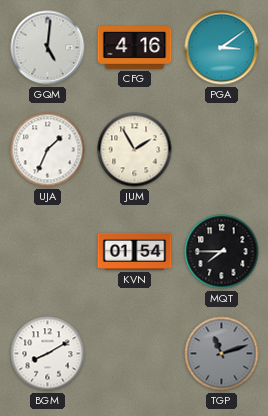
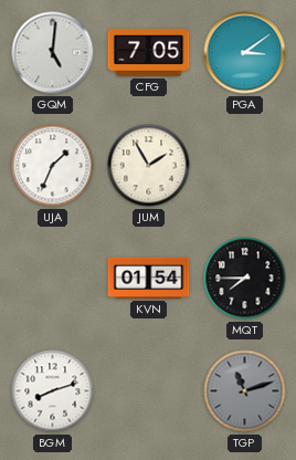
CFG: 4:16 -> 7:05
BGM: 8:10 -> 8:12
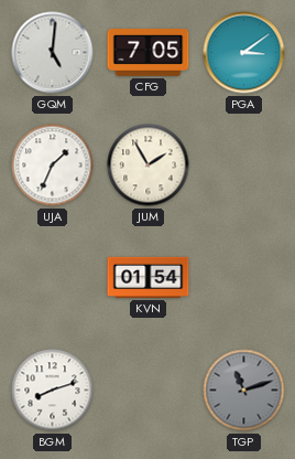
MQT: 7:45 -> none
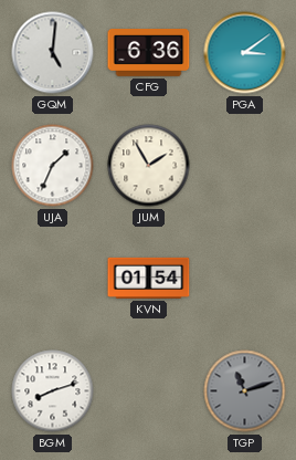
CFG: 7:05 -> 6:36
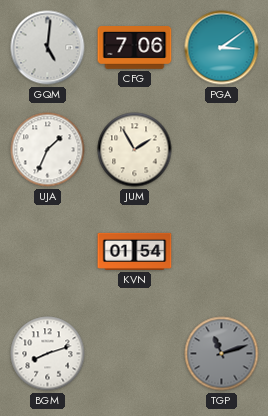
CFG: 6:36 -> 7:06
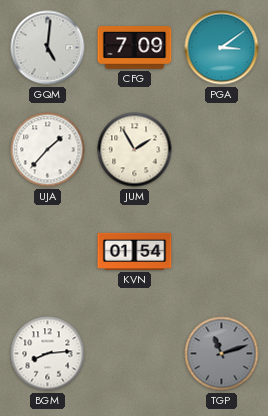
CFG: 7:06 -> 7:09
UJA: 1:34 -> 1:37
BGM: 8:12 -> 8:14
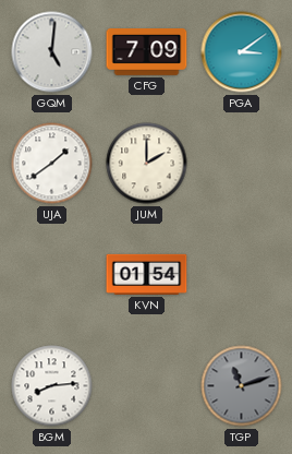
UJA: 1:37 -> 1:39
JUM: 1:55 -> 2:00
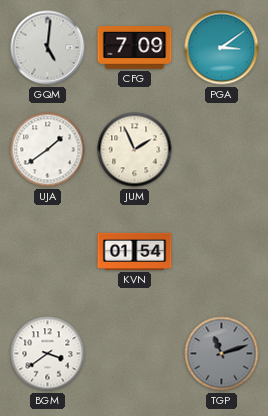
JUM: 2:00 -> 1:56
BGM: 8:14 -> 3:39
